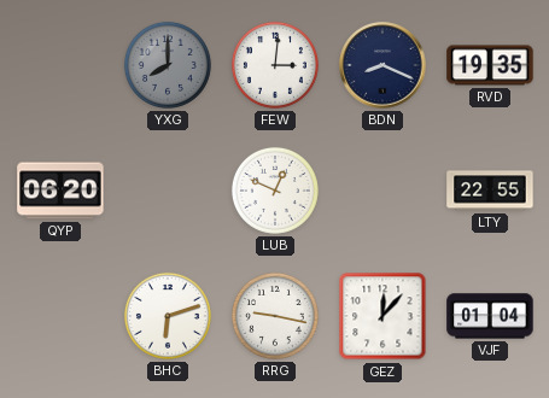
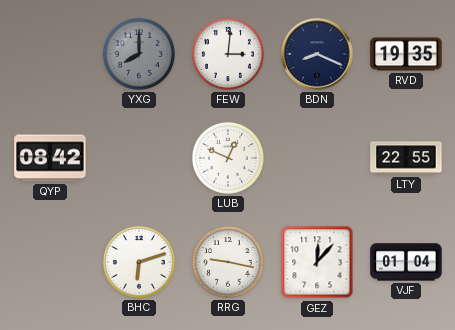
QYP: 06:20 -> 08:42
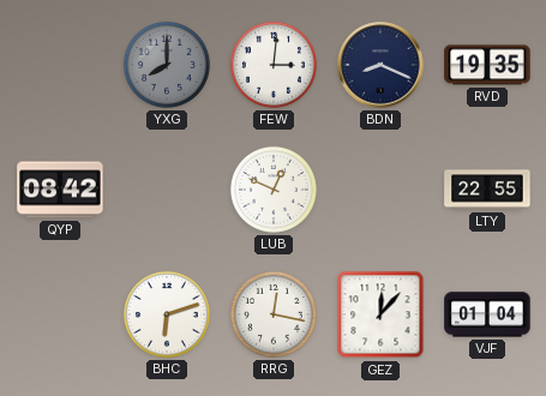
RRG: 9:17 -> 12:17
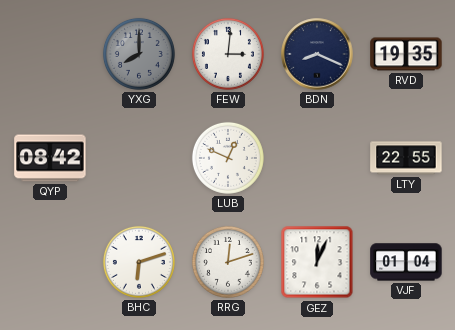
RRG: 12:17 -> 12:12
GEZ: 12:07 -> 12:04
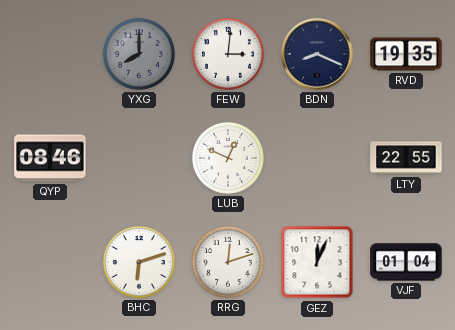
QYP: 08:42 -> 08:46
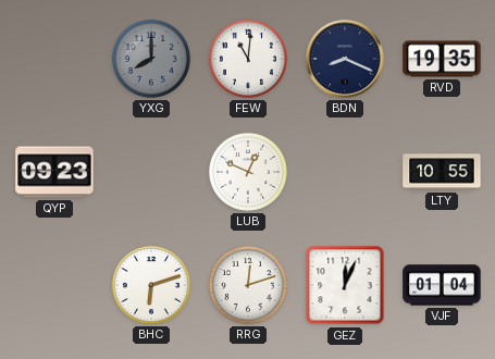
FEW: 3:01 -> 11:01
QYP: 08:46 -> 09:23
LTY: 22:55 -> 10:55
